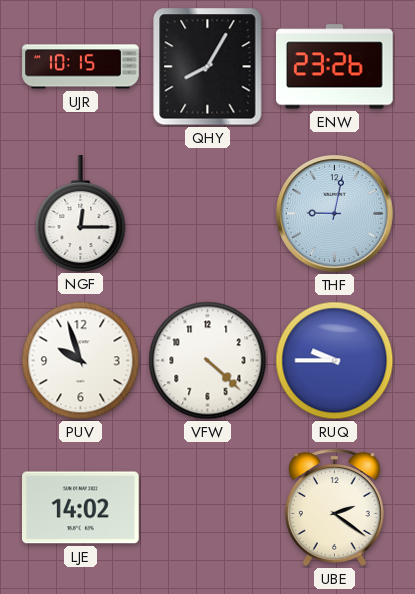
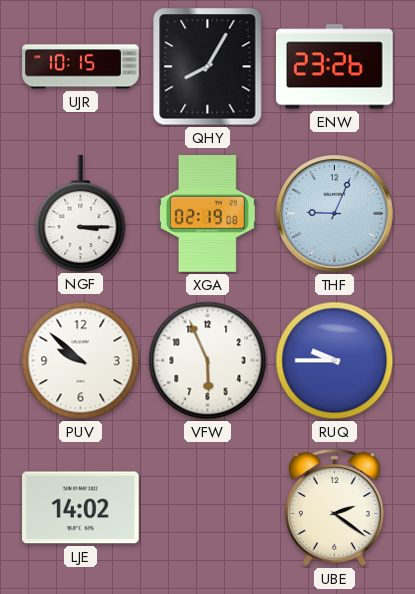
NGF: 12:15 -> 3:15
XGA: none -> 02:19
THF: 9:02 -> 9:04
PUV: 9:57 -> 9:52
VFW: 4:22 -> 5:56
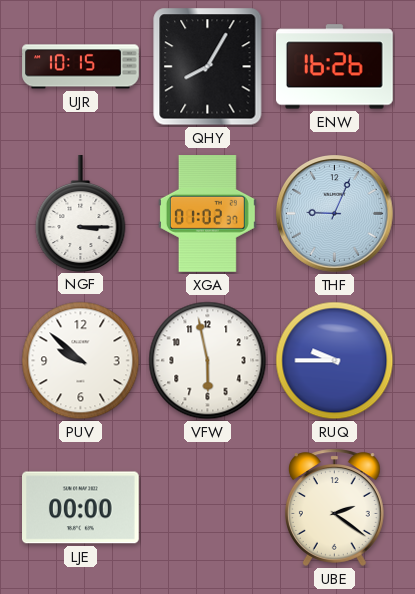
ENW: 23:26 -> 16:26
XGA: 02:19 -> 01:02
VFW: 5:56 -> 5:58
LJE: 14:02 -> 00:00
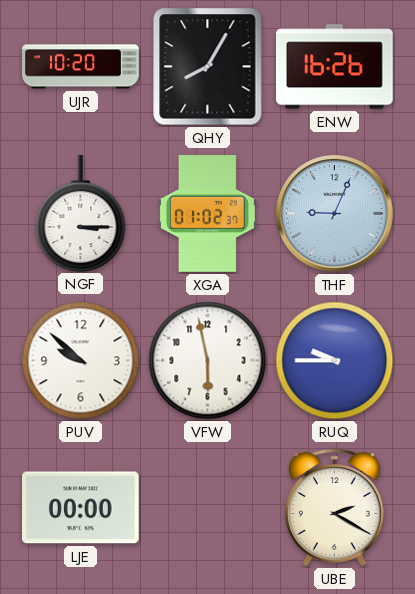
UJR: 10:15 -> 10:20
UBE: 2:21 -> 2:20
